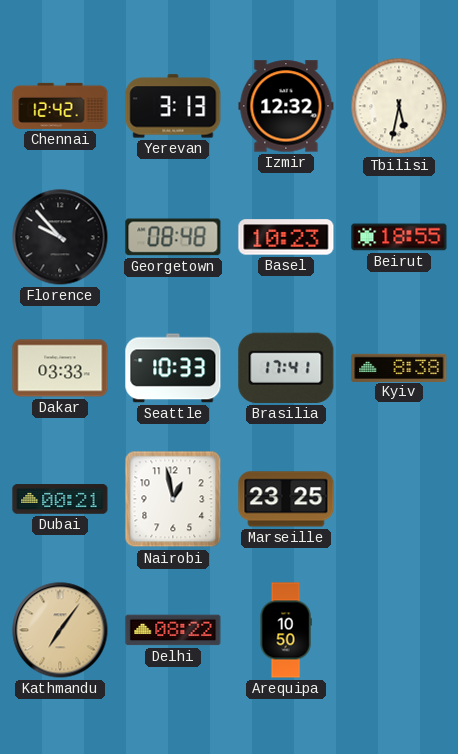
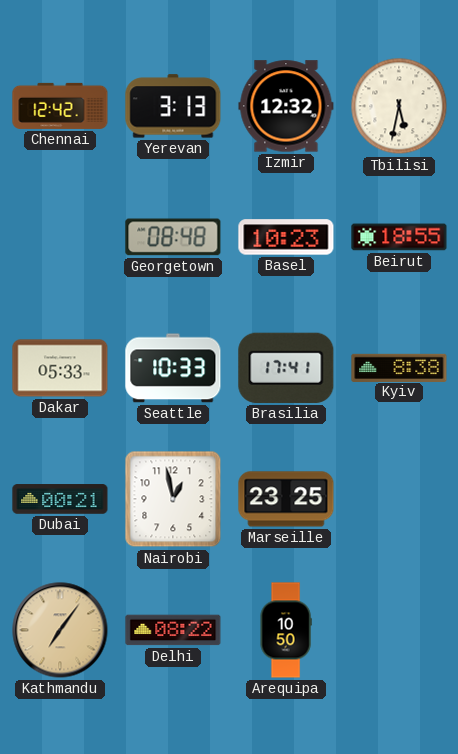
Florence: 9:53 -> none
Dakar: 03:33 -> 05:33
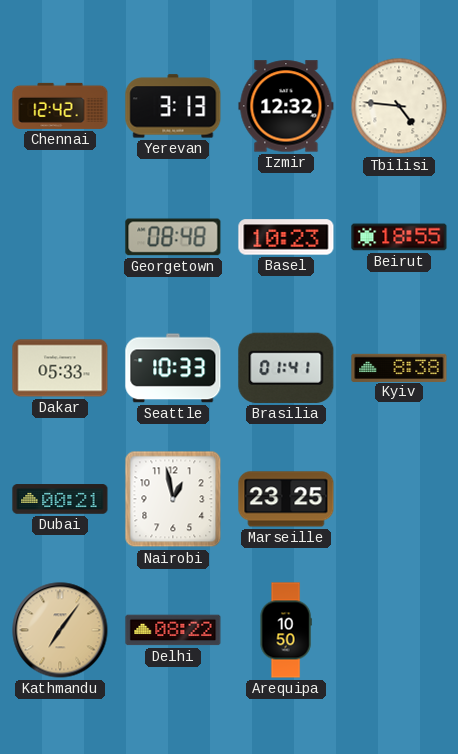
Tbilisi: 5:32 -> 4:46
Brasilia: 17:41 -> 01:41
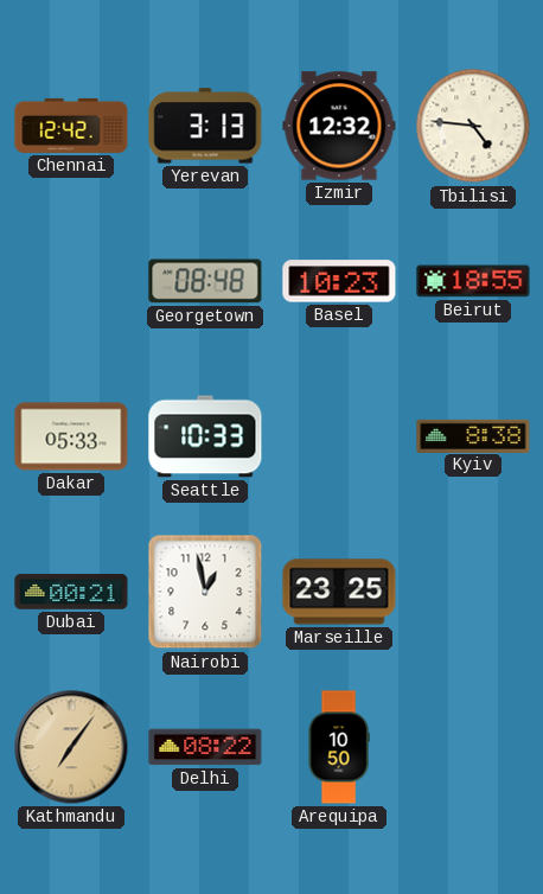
Brasilia: 01:41 -> none
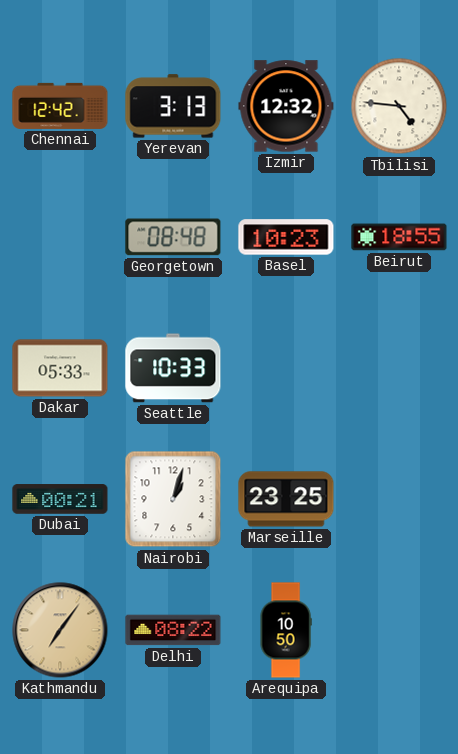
Kyiv: 8:38 -> none
Nairobi: 12:58 -> 1:03
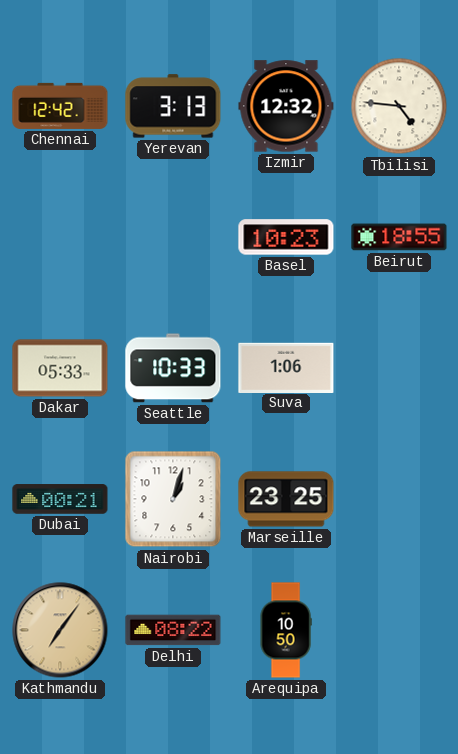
Georgetown: 08:48 -> none
Suva: none -> 1:06
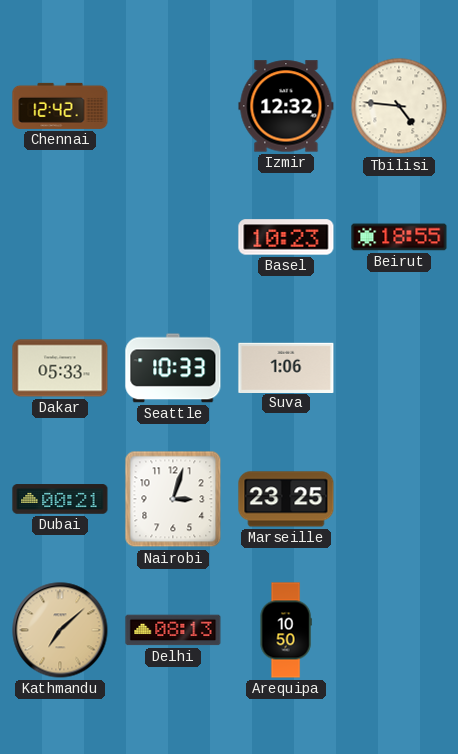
Yerevan: 3:13 -> none
Nairobi: 1:03 -> 3:03
Kathmandu: 7:06 -> 7:08
Delhi: 08:22 -> 08:13
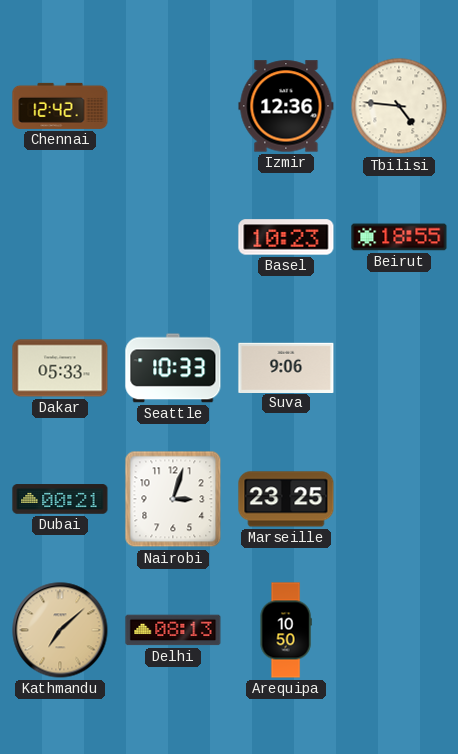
Izmir: 12:32 -> 12:36
Suva: 1:06 -> 9:06
